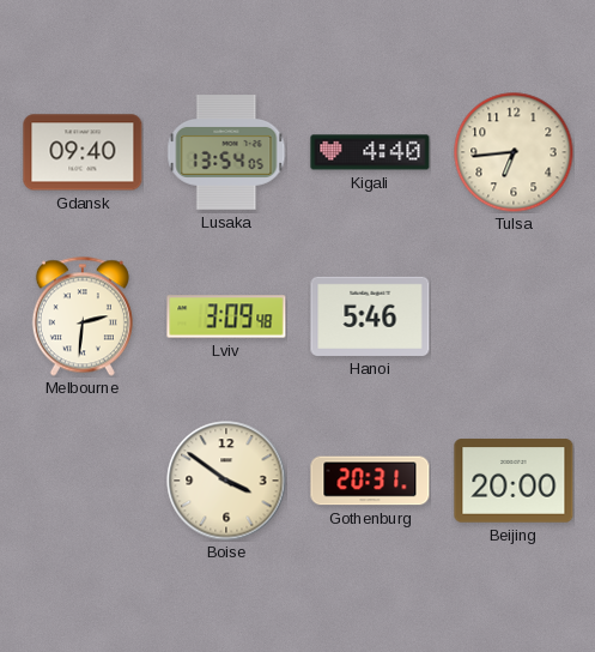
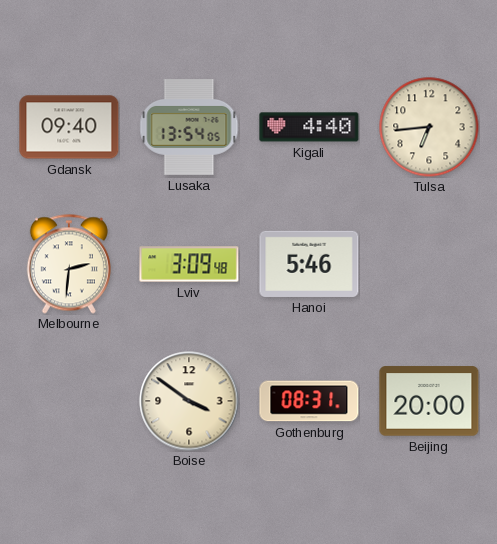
Gothenburg: 20:31 -> 08:31
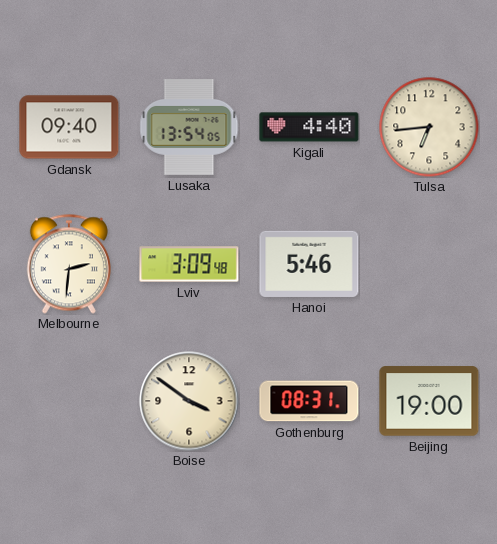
Beijing: 20:00 -> 19:00
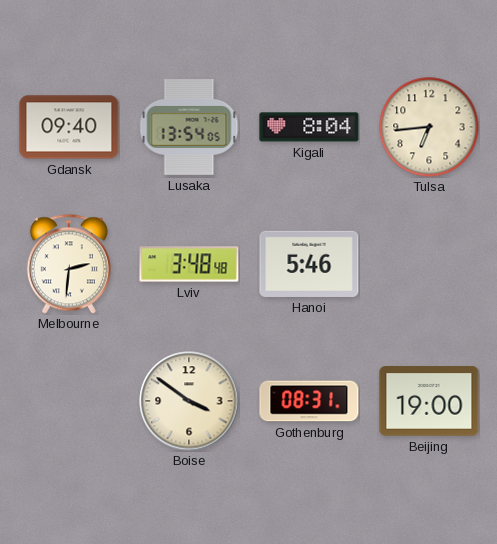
Kigali: 4:40 -> 8:04
Lviv: 3:09 -> 3:48
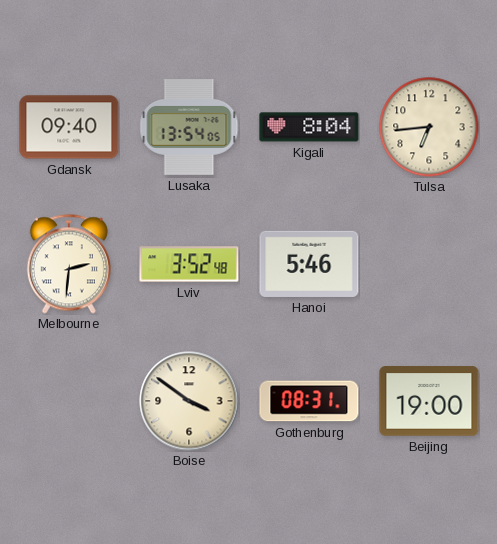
Lviv: 3:48 -> 3:52
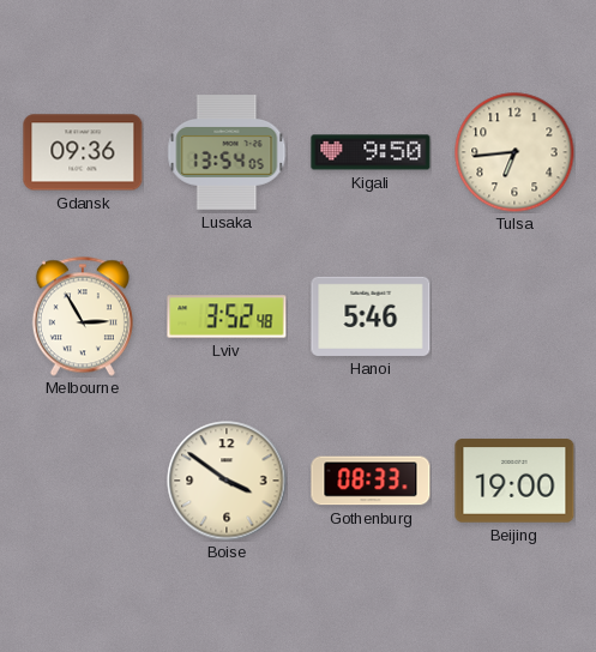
Gdansk: 09:40 -> 09:36
Kigali: 8:04 -> 9:50
Melbourne: 2:31 -> 2:55
Gothenburg: 08:31 -> 08:33
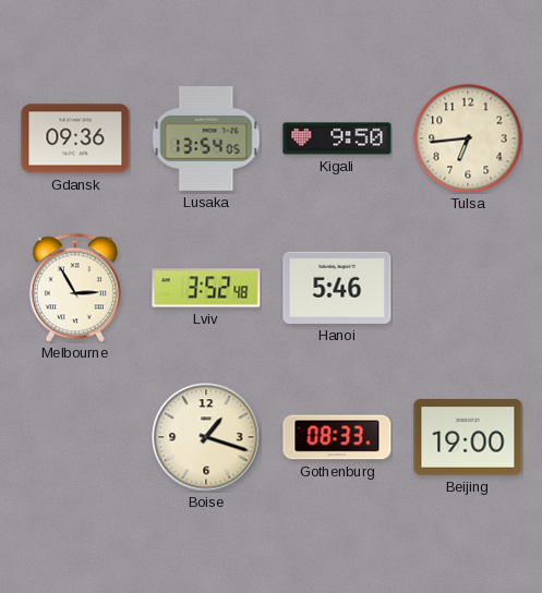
Boise: 3:51 -> 1:18
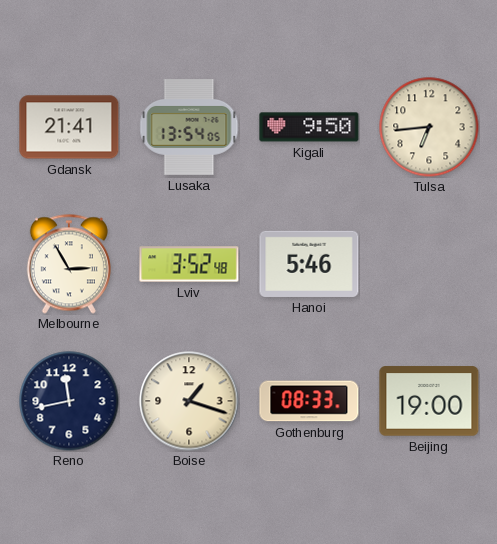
Gdansk: 09:36 -> 21:41
Reno: none -> 11:43
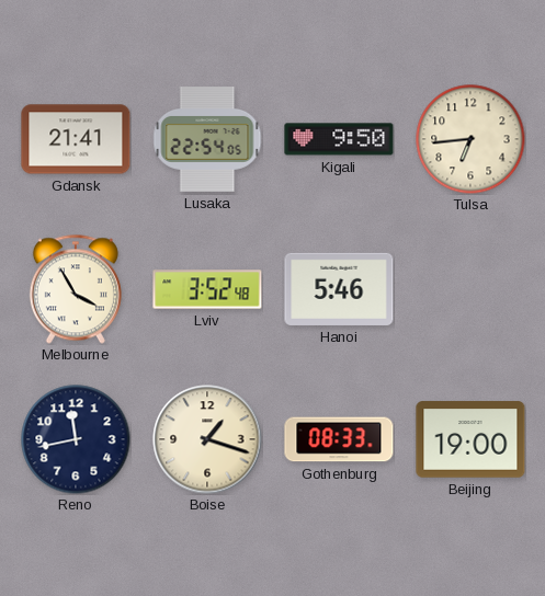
Lusaka: 13:54 -> 22:54
Melbourne: 2:55 -> 3:55
